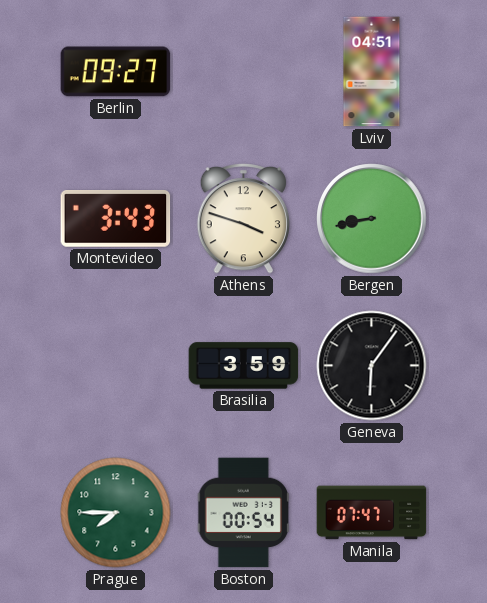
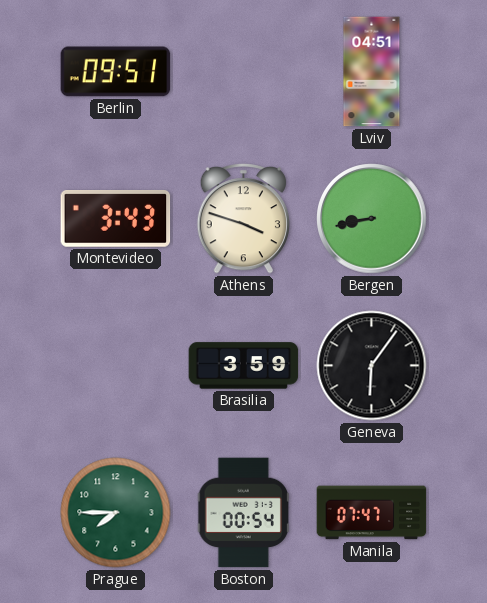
Berlin: 09:27 -> 09:51
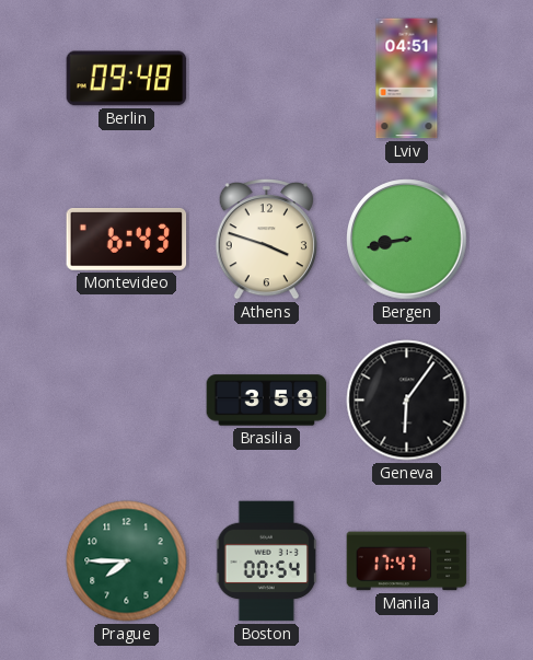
Berlin: 09:51 -> 09:48
Montevideo: 3:43 -> 6:43
Manila: 07:47 -> 17:47
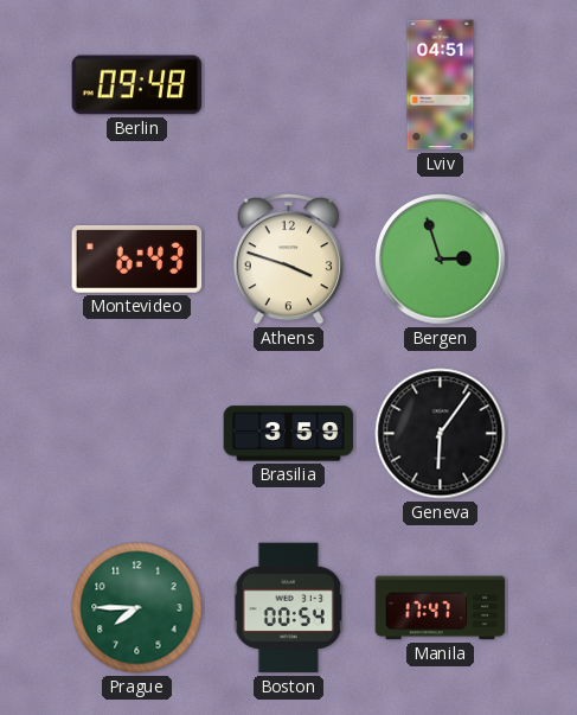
Bergen: 8:43 -> 2:57
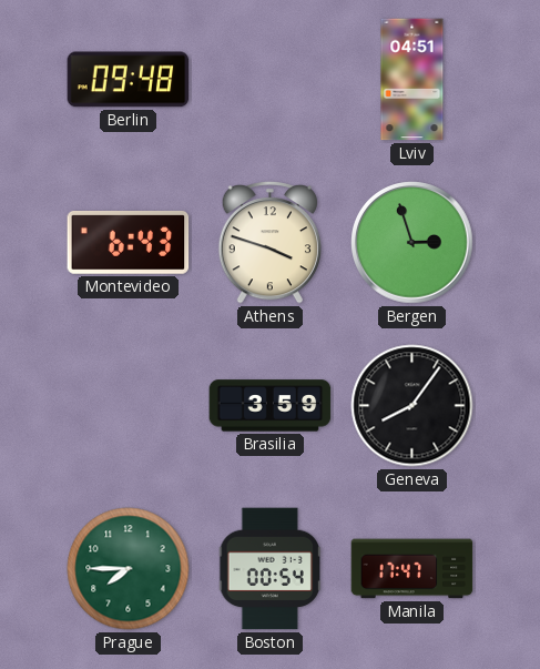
Geneva: 6:06 -> 8:06
